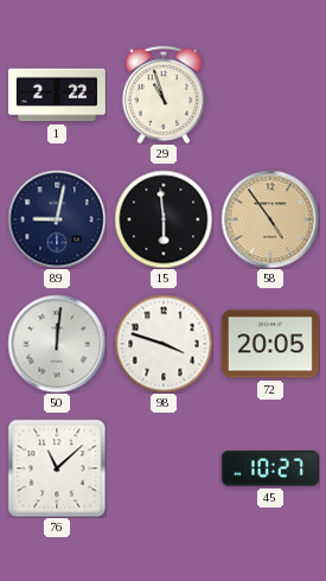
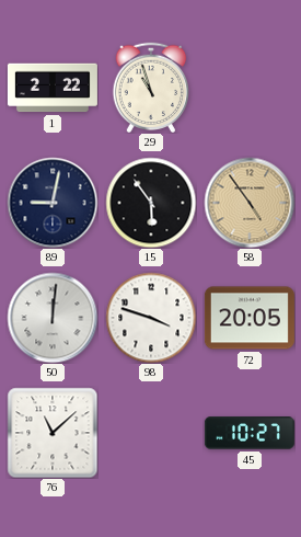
15: 5:59 -> 5:54
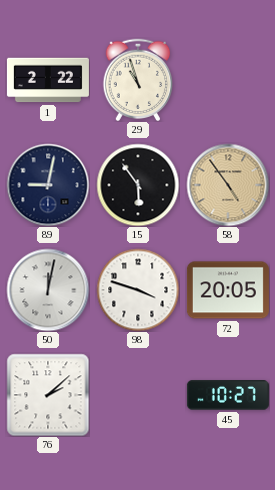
50: 12:01 -> 12:02
76: 11:08 -> 2:08
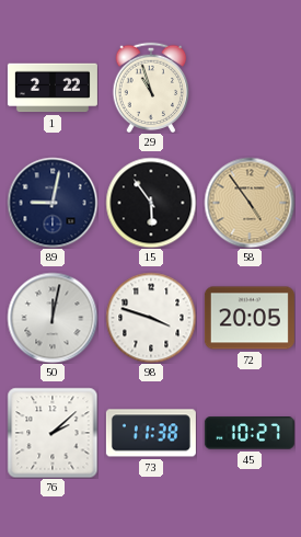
73: none -> 11:38
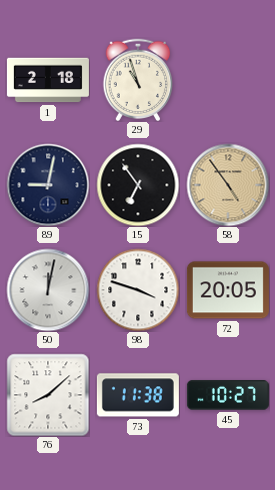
1: 2:22 -> 2:18
15: 5:54 -> 6:54
76: 2:08 -> 8:08
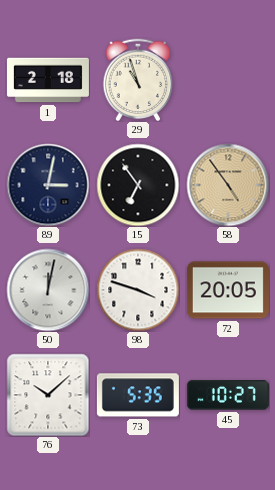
89: 9:02 -> 3:02
76: 8:08 -> 10:08
73: 11:38 -> 5:35
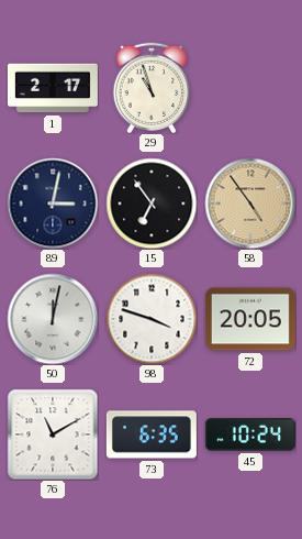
1: 2:18 -> 2:17
76: 10:08 -> 11:10
73: 5:35 -> 6:35
45: 10:27 -> 10:24
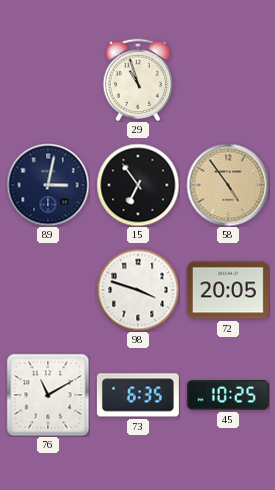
1: 2:17 -> none
50: 12:02 -> none
45: 10:24 -> 10:25
